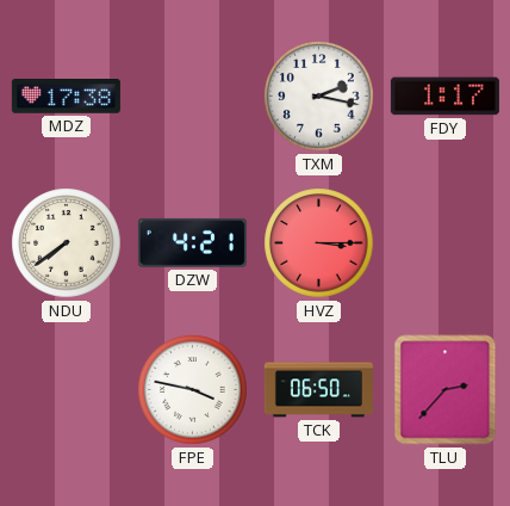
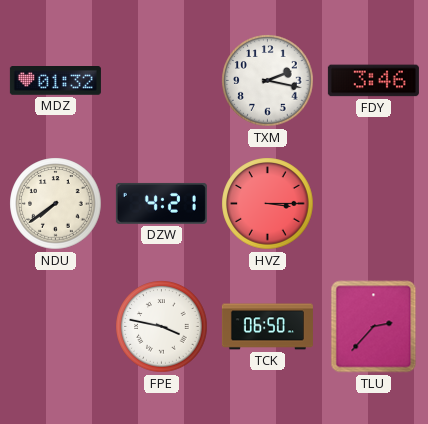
MDZ: 17:38 -> 01:32
FDY: 1:17 -> 3:46
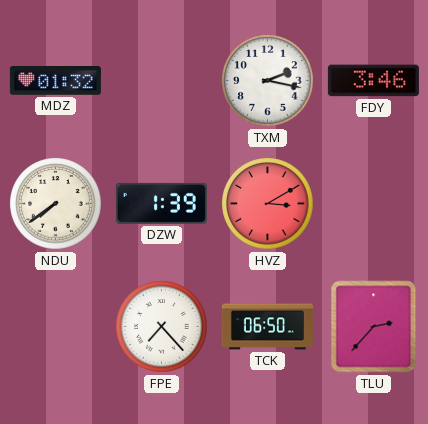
DZW: 4:21 -> 1:39
HVZ: 3:15 -> 3:10
FPE: 3:47 -> 7:23
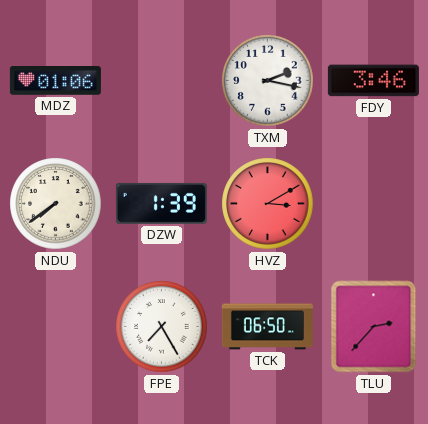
MDZ: 01:32 -> 01:06
FPE: 7:23 -> 7:25
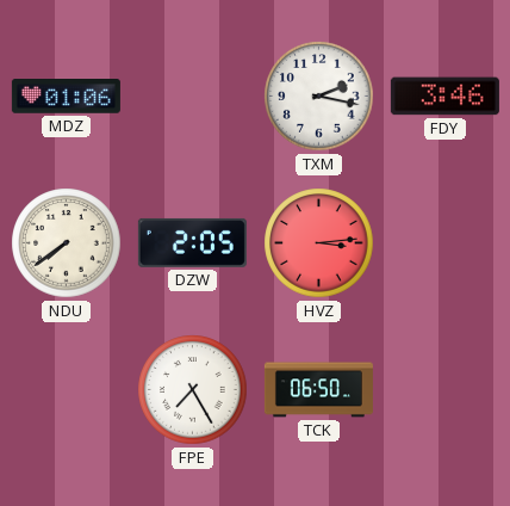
DZW: 1:39 -> 2:05
HVZ: 3:10 -> 3:14
TLU: 2:37 -> none
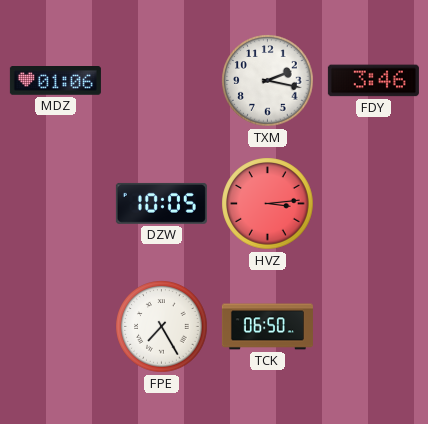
NDU: 7:39 -> none
DZW: 2:05 -> 10:05
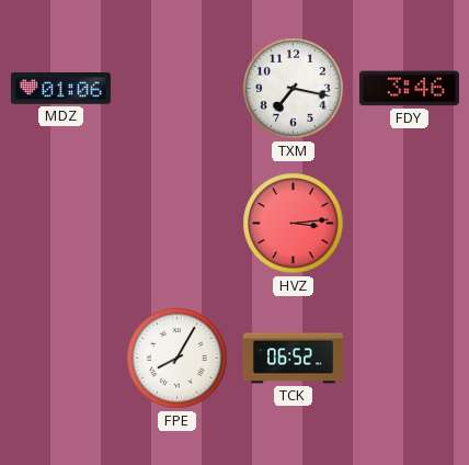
TXM: 2:17 -> 7:17
DZW: 10:05 -> none
FPE: 7:25 -> 8:05
TCK: 06:50 -> 06:52
